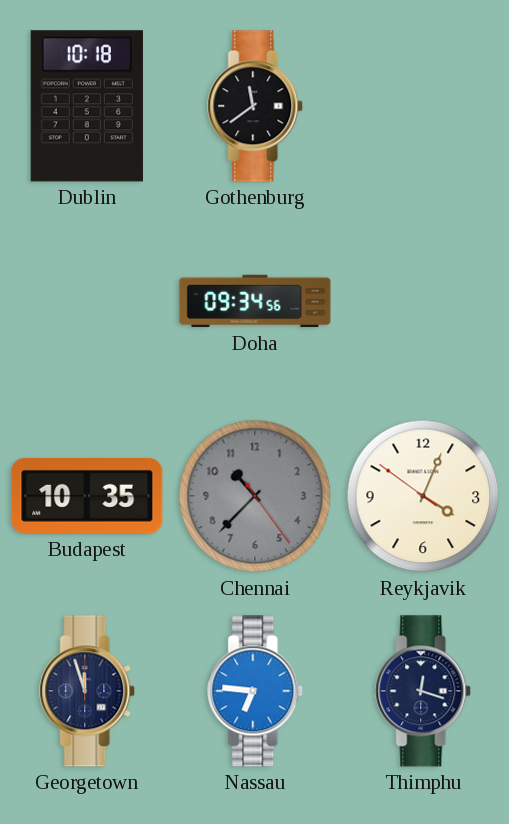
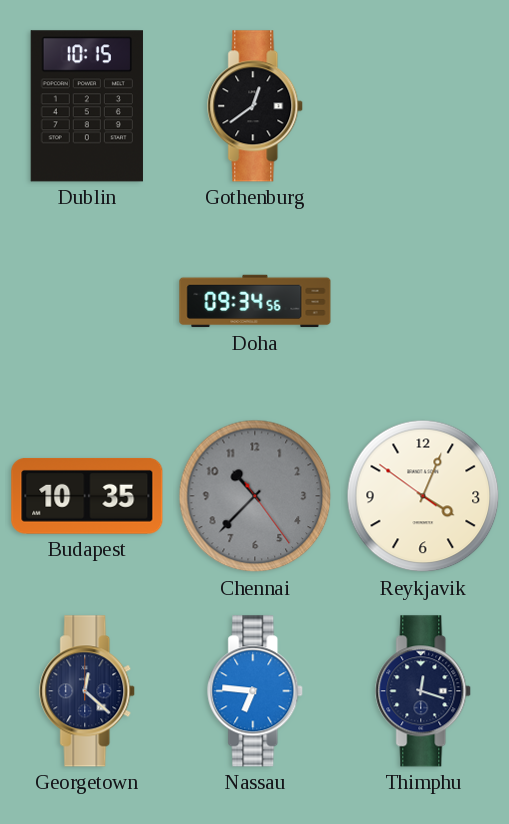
Dublin: 10:18 -> 10:15
Gothenburg: 11:39 -> 12:39
Georgetown: 11:57 -> 12:22
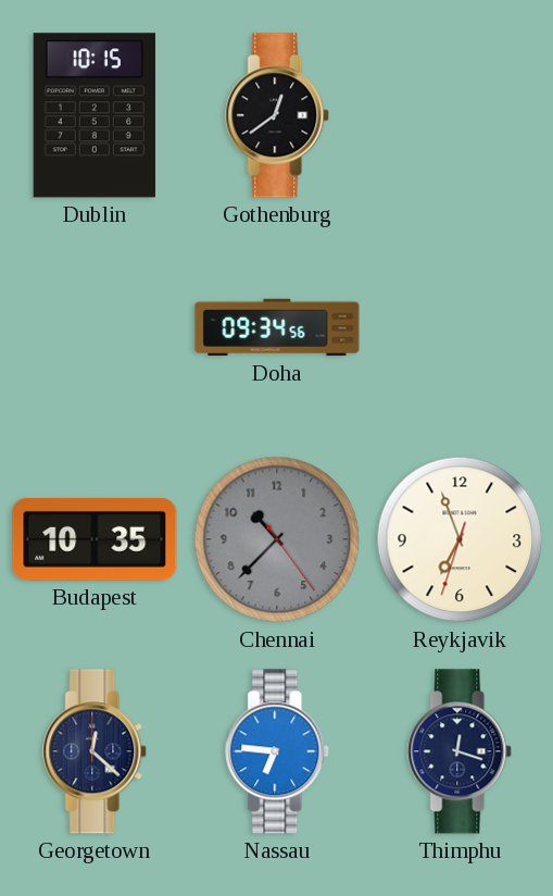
Reykjavik: 4:03 -> 6:56
